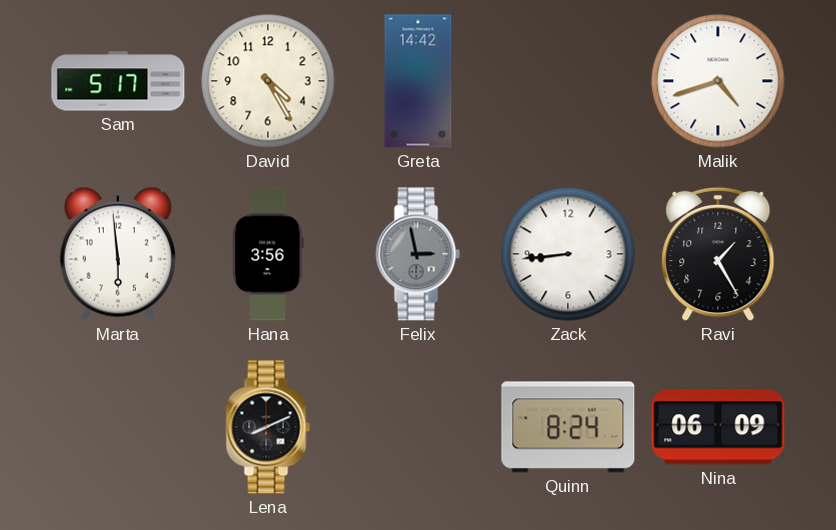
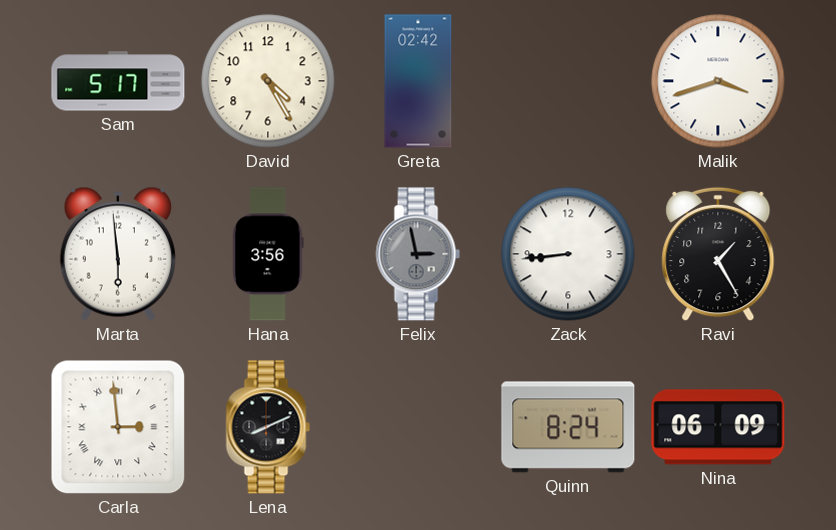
Greta: 14:42 -> 02:42
Malik: 4:42 -> 3:42
Carla: none -> 2:59
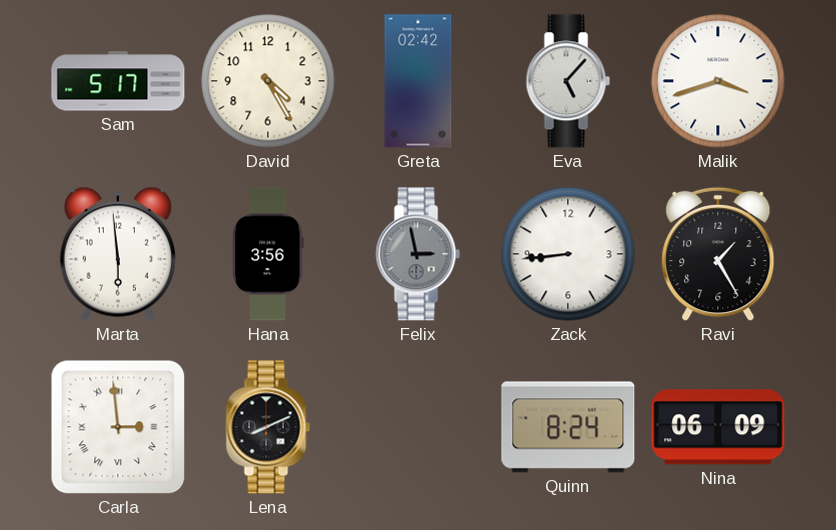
Eva: none -> 5:07
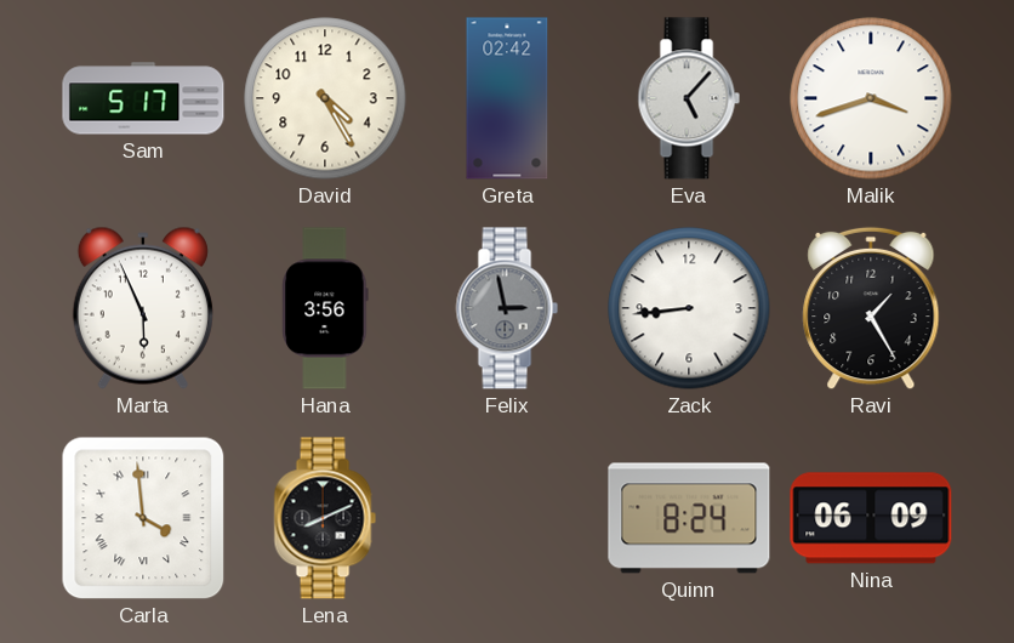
Marta: 5:59 -> 5:56
Carla: 2:59 -> 3:59
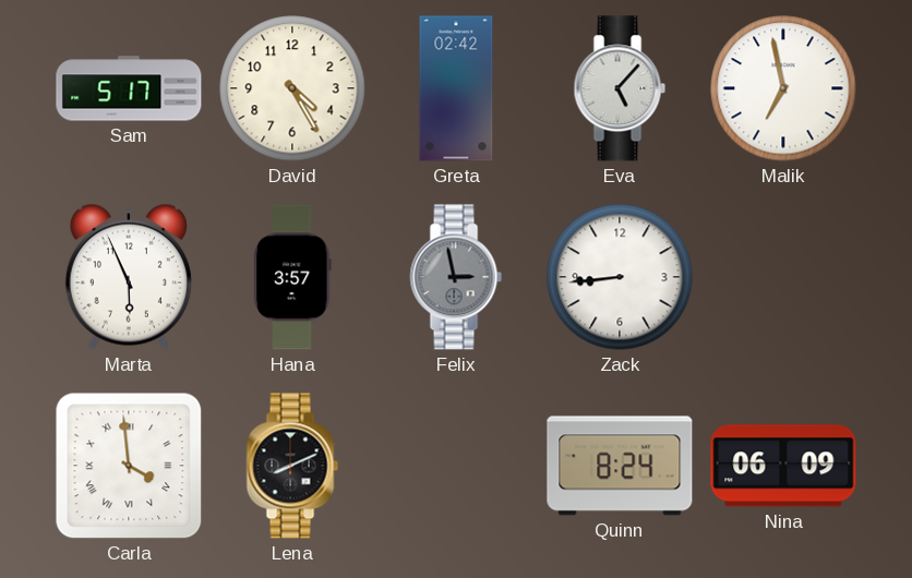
Malik: 3:42 -> 6:58
Hana: 3:56 -> 3:57
Ravi: 1:25 -> none
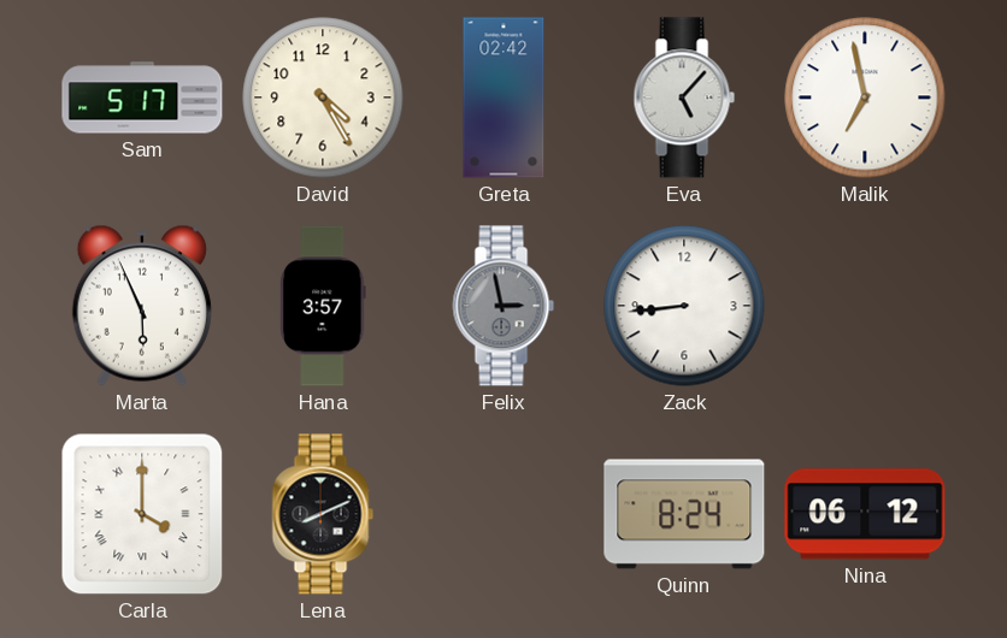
Carla: 3:59 -> 4:00
Nina: 06:09 -> 06:12
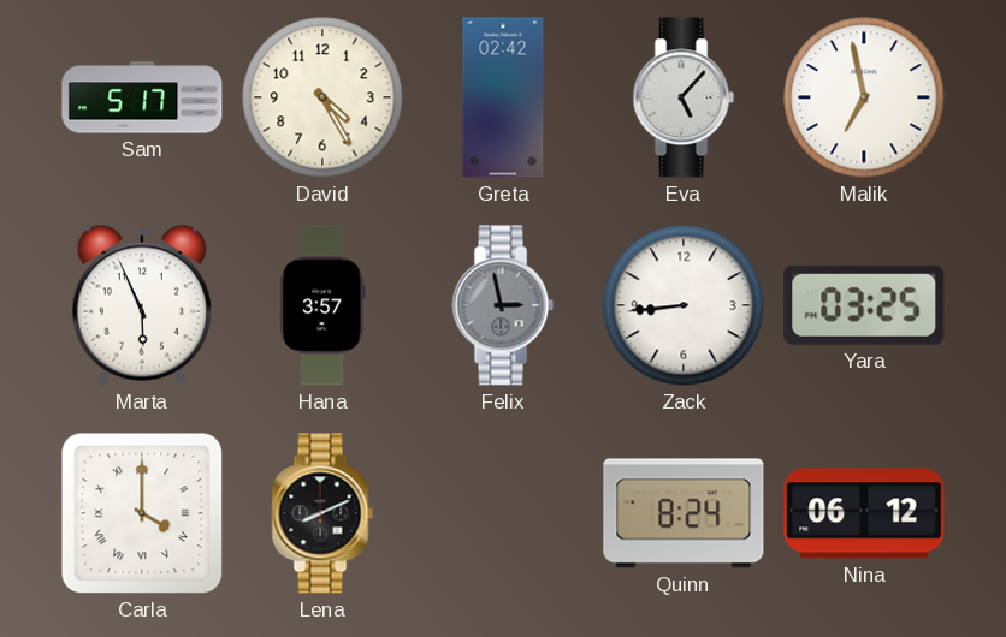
Yara: none -> 03:25
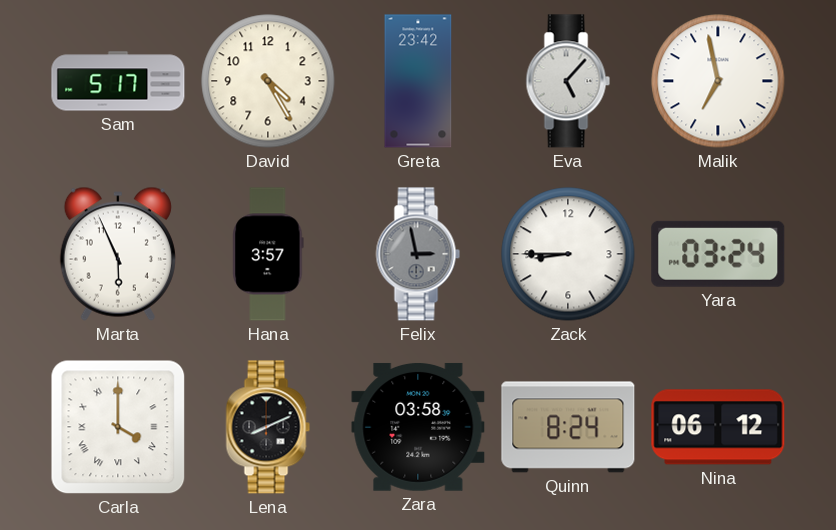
Greta: 02:42 -> 23:42
Zack: 8:44 -> 8:45
Yara: 03:25 -> 03:24
Zara: none -> 03:58
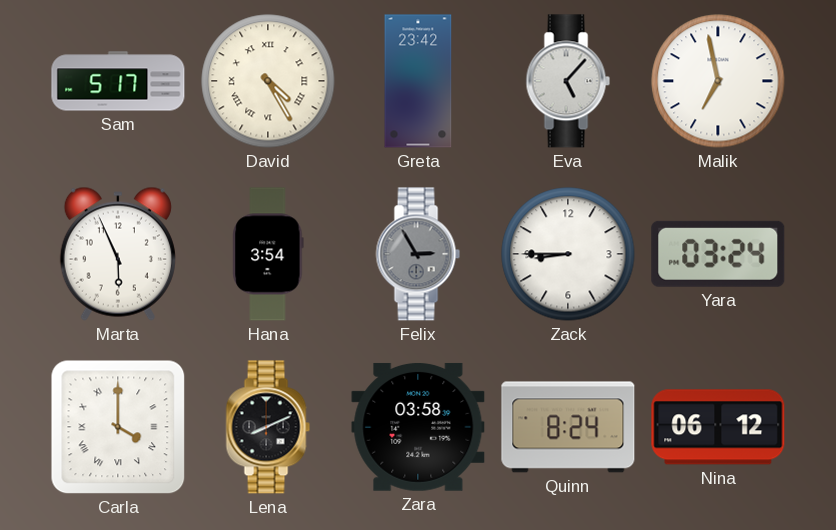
David numerals: Arabic -> Roman
Hana: 3:57 -> 3:54
Felix: 2:58 -> 2:55
